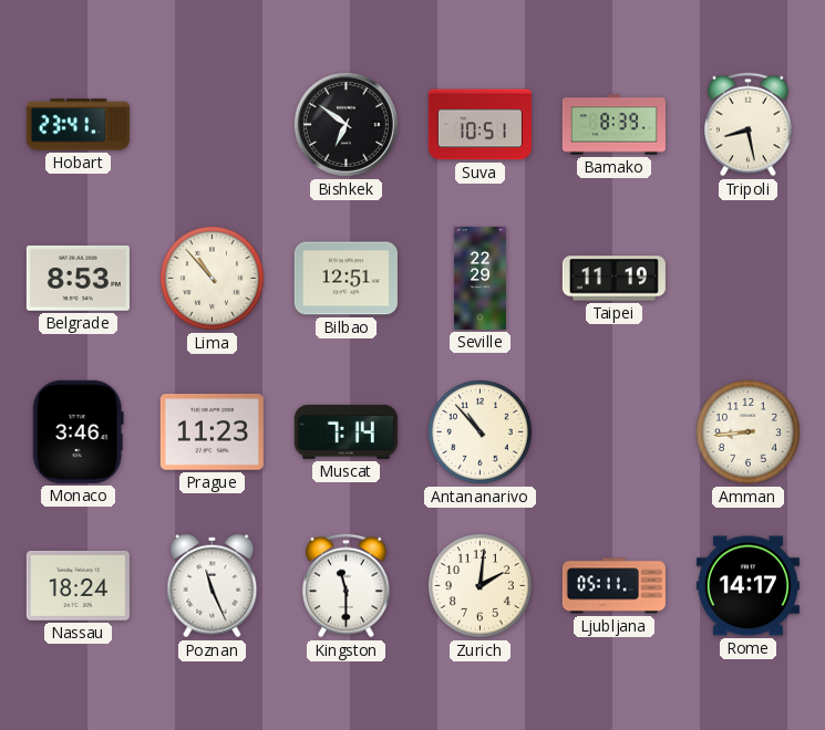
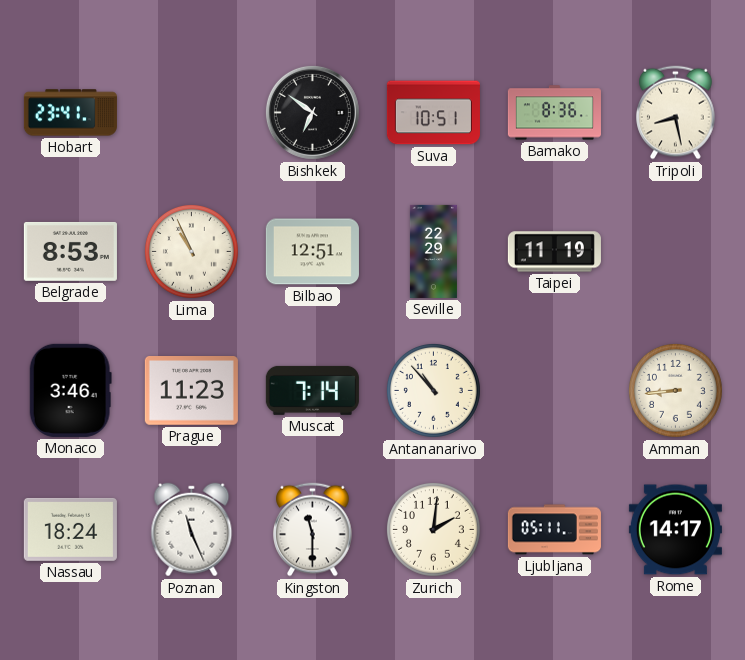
Bamako: 8:39 -> 8:36
Lima: 10:53 -> 10:56
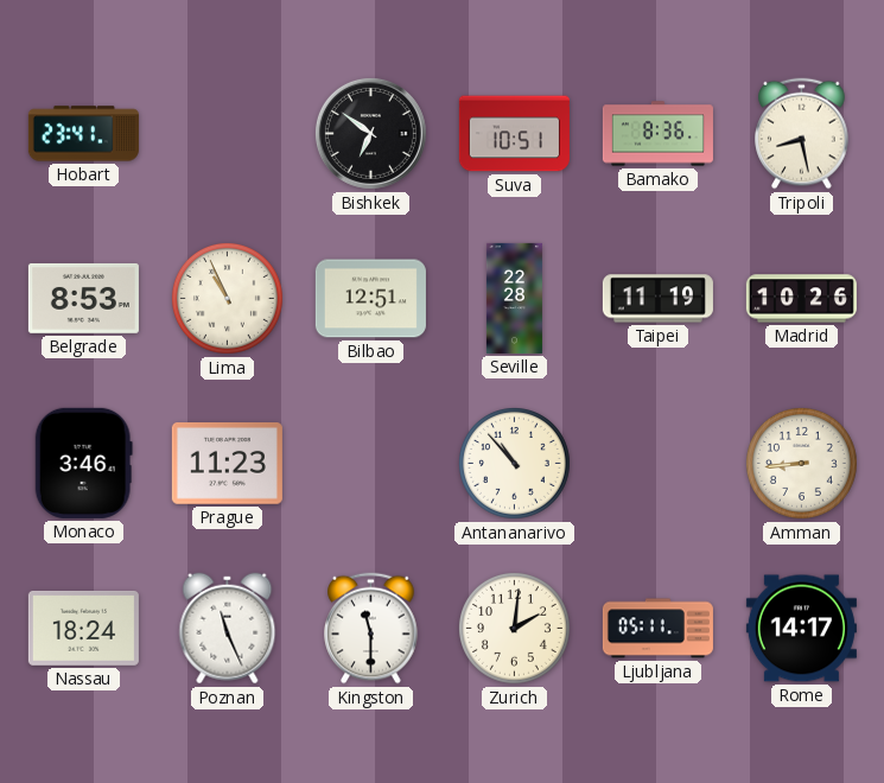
Seville: 22:29 -> 22:28
Madrid: none -> 10:26
Muscat: 7:14 -> none
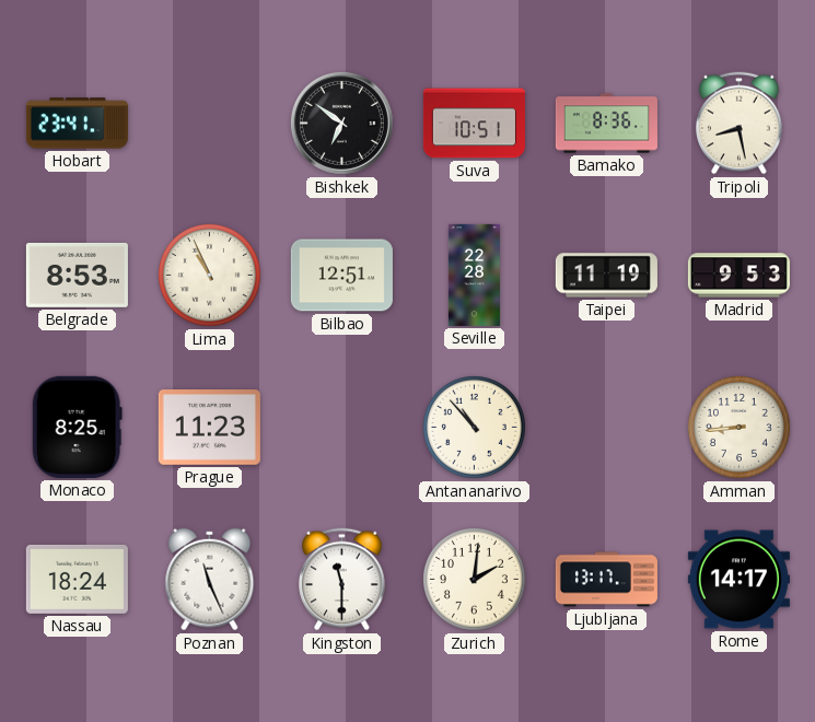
Madrid: 10:26 -> 9:53
Monaco: 3:46 -> 8:25
Ljubljana: 05:11 -> 13:17
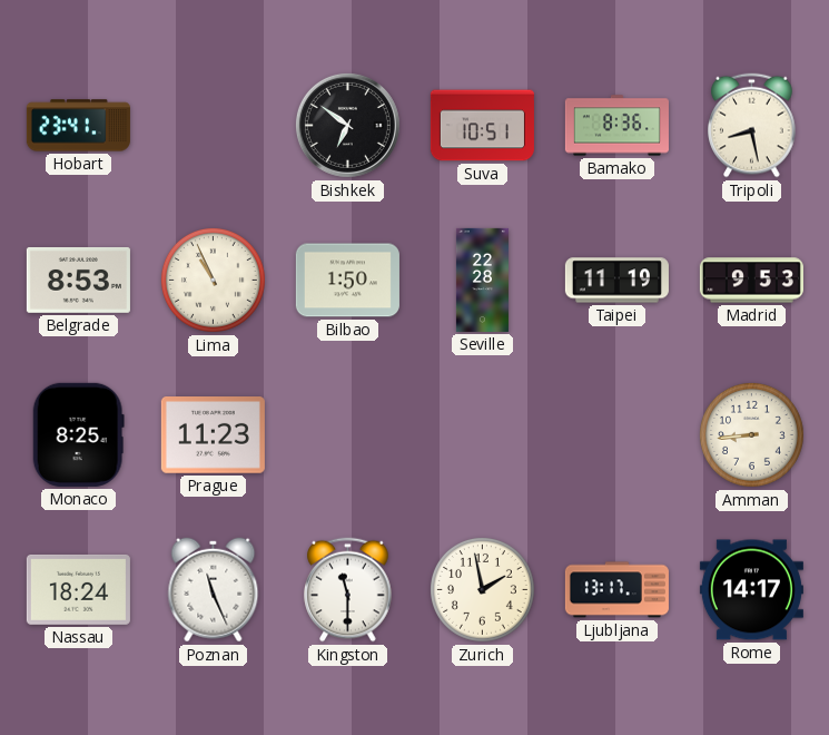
Bilbao: 12:51 -> 1:50
Antananarivo: 10:53 -> none
Zurich: 2:01 -> 1:58
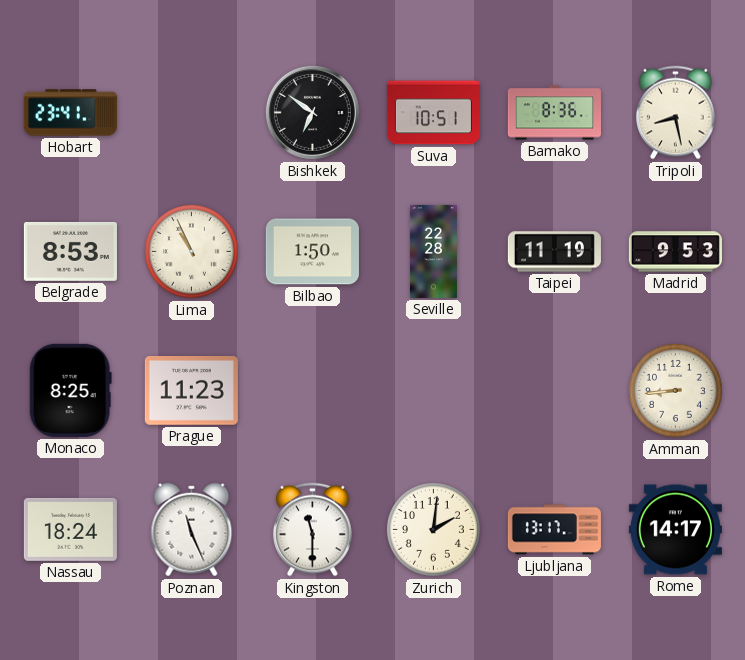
Zurich: 1:58 -> 2:01
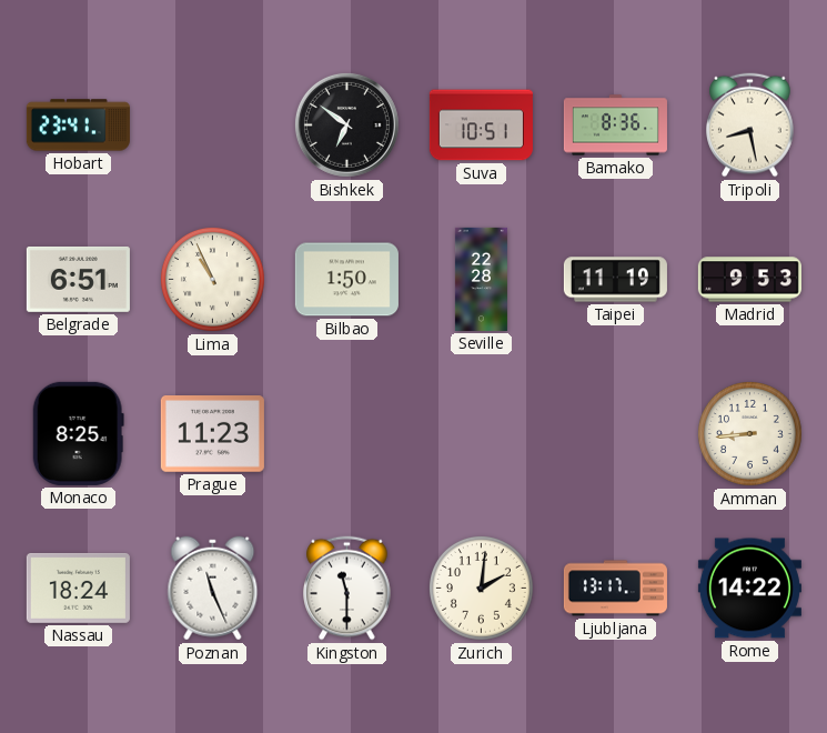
Belgrade: 8:53 -> 6:51
Rome: 14:17 -> 14:22
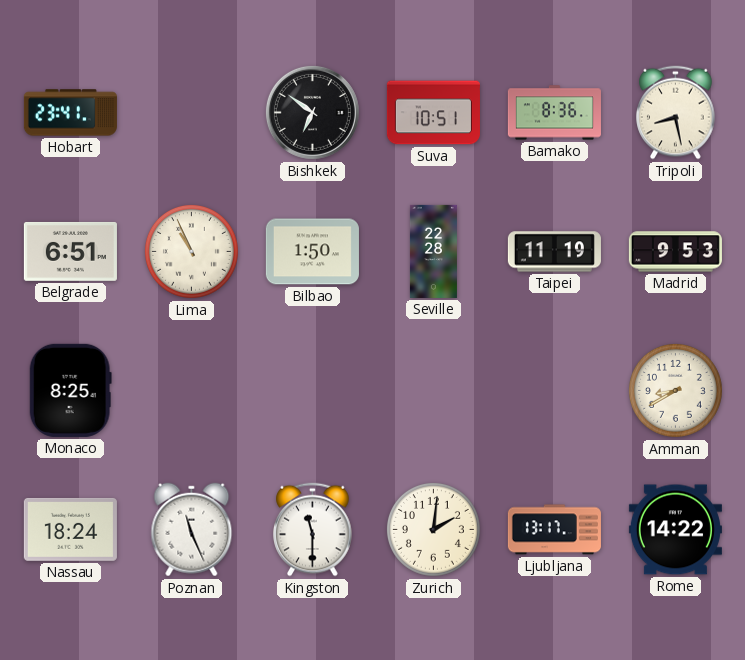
Prague: 11:23 -> none
Amman: 8:44 -> 8:40
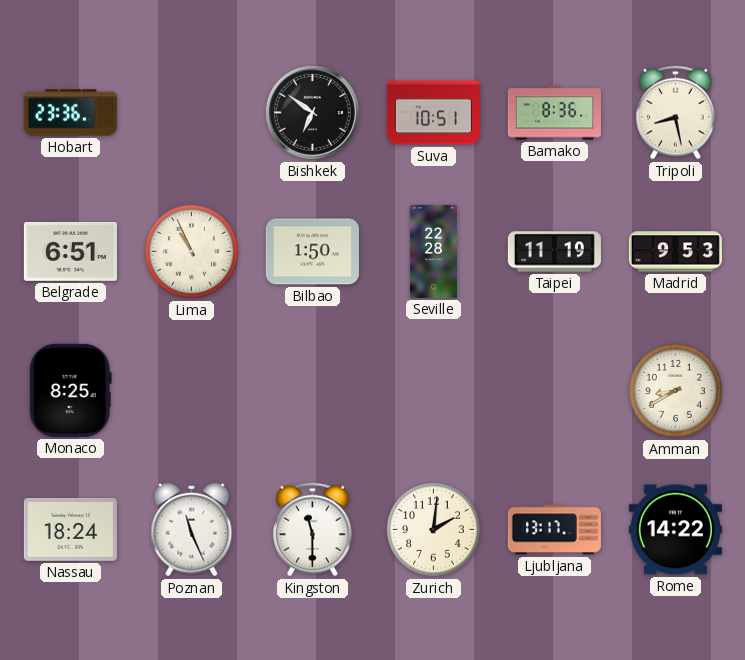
Hobart: 23:41 -> 23:36
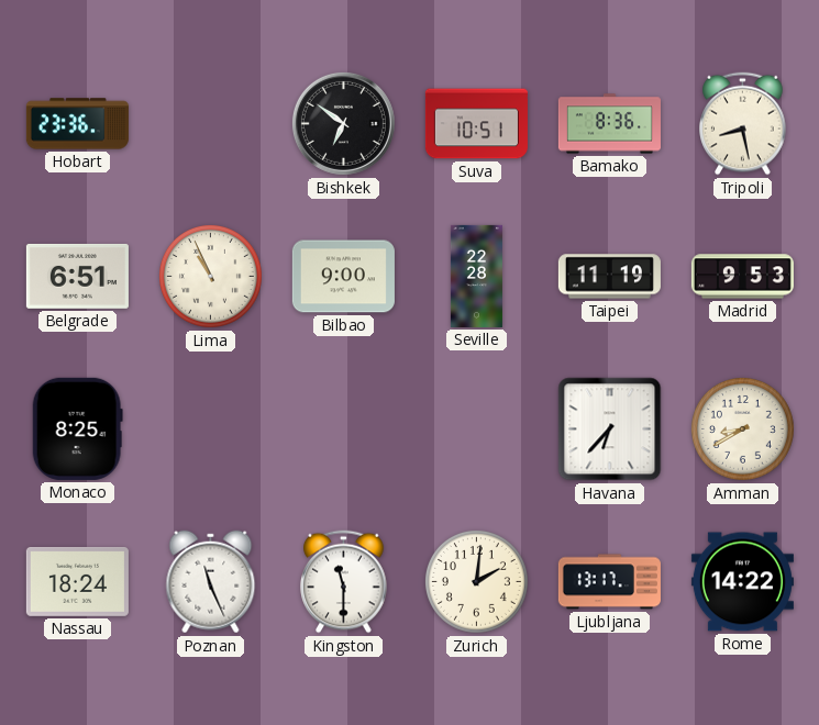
Bilbao: 1:50 -> 9:00
Havana: none -> 6:37
